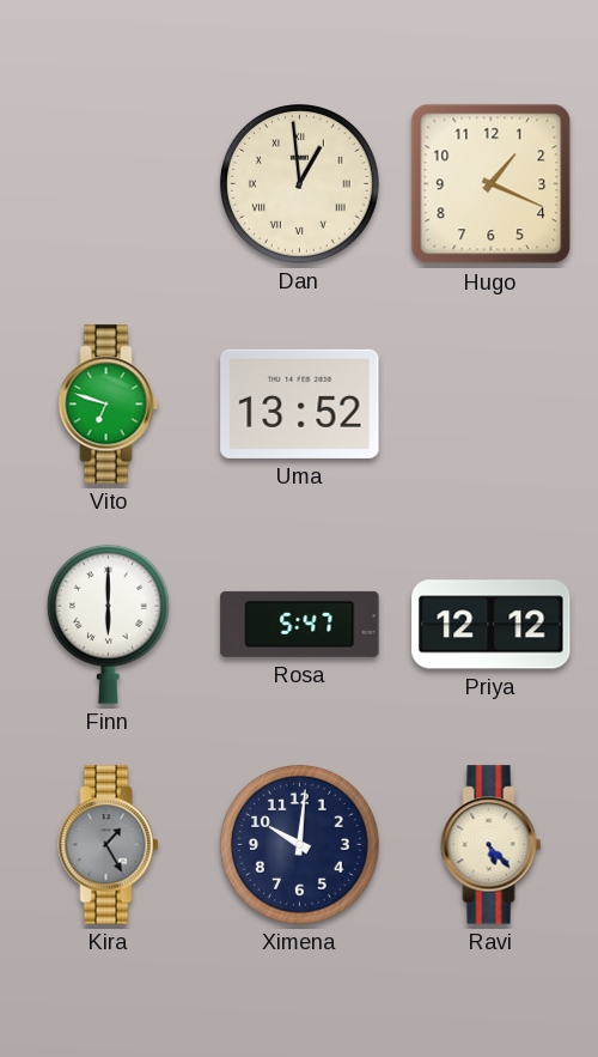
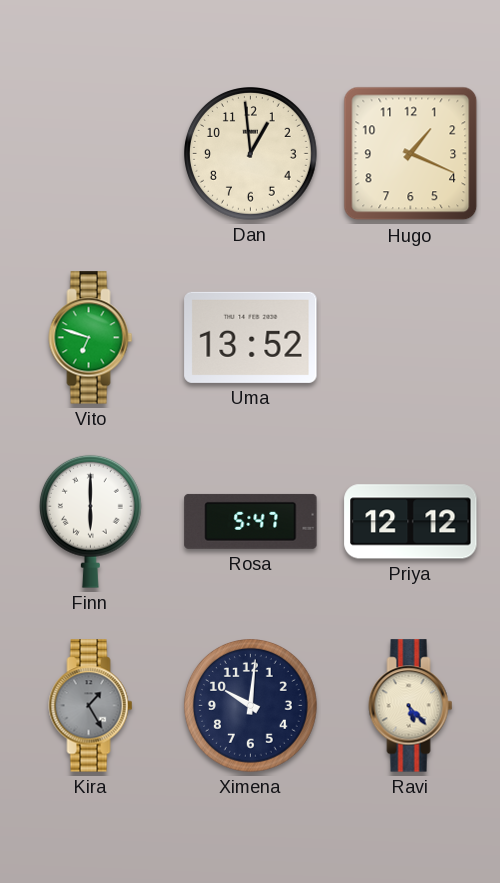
Dan numerals: Roman -> Arabic
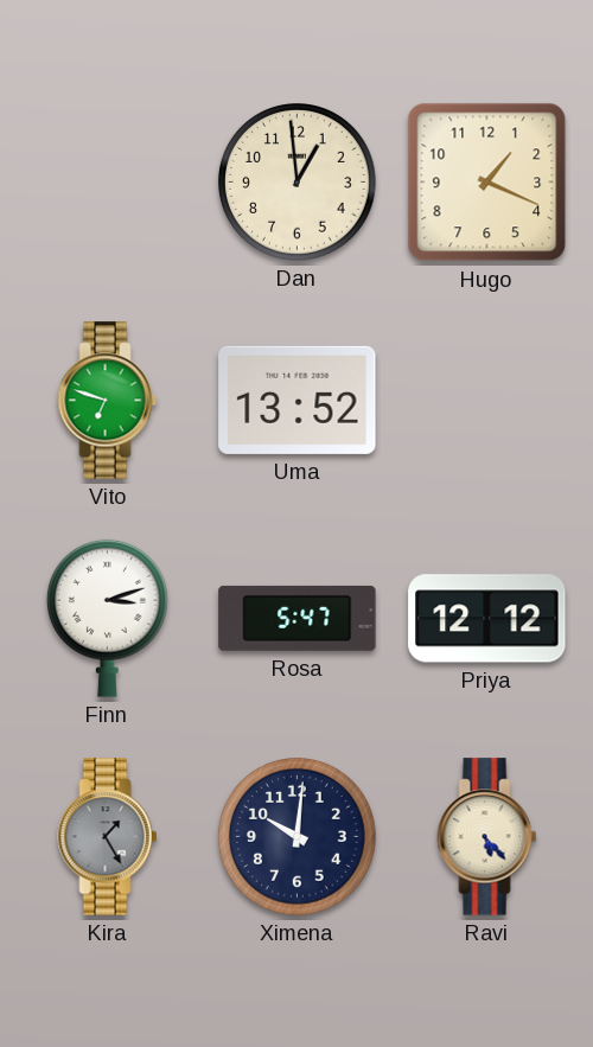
Finn: 6:00 -> 3:12
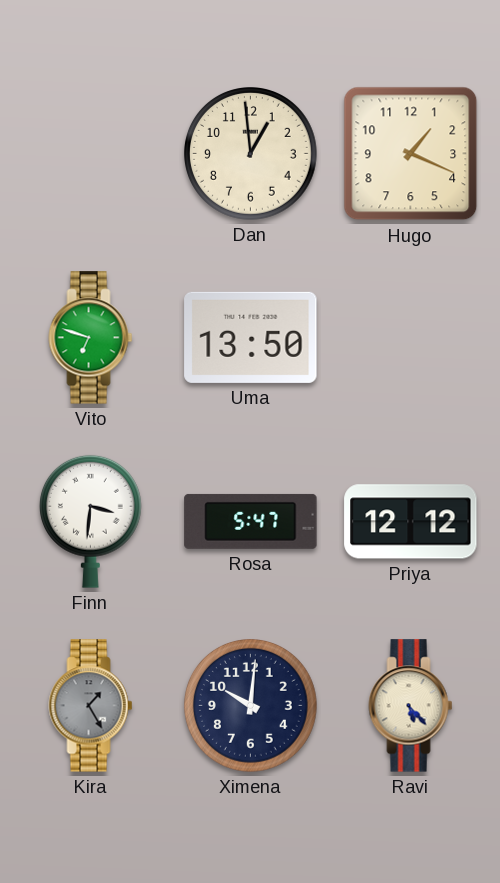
Uma: 13:52 -> 13:50
Finn: 3:12 -> 3:31
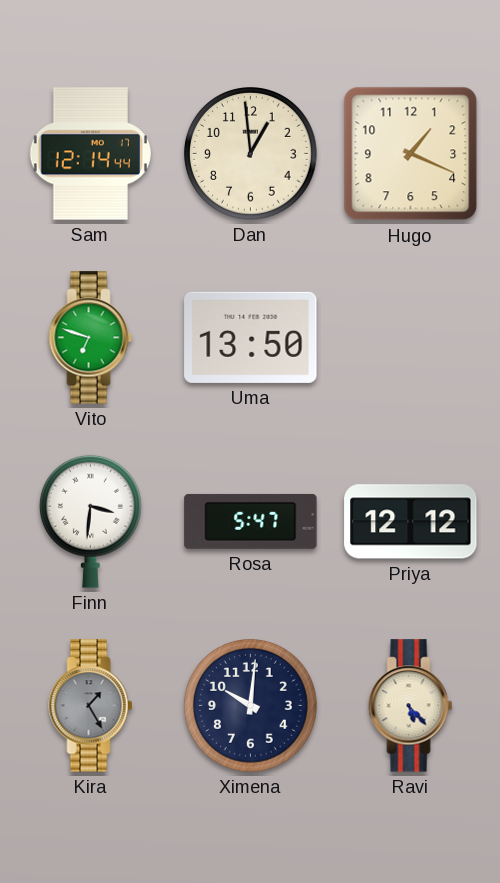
Sam: none -> 12:14
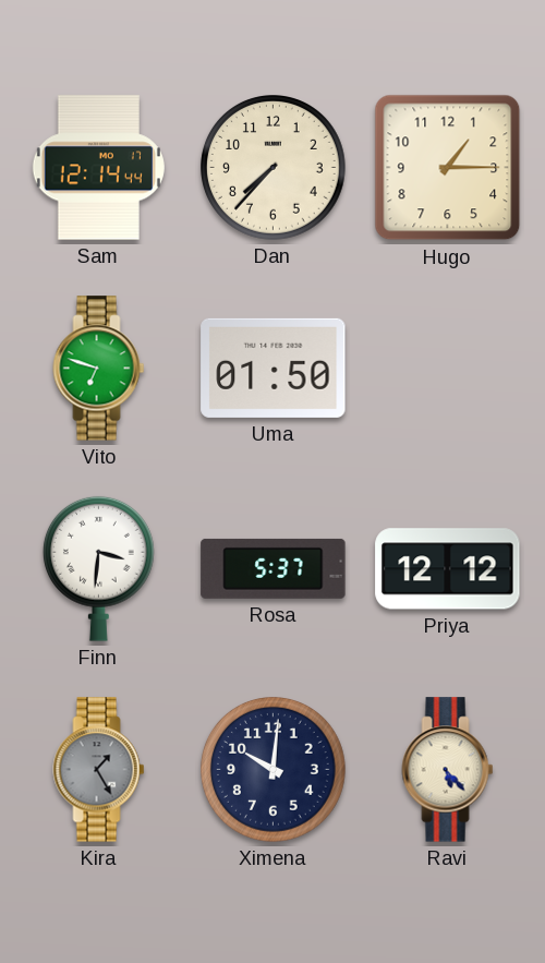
Dan: 12:59 -> 7:37
Hugo: 1:19 -> 1:15
Uma: 13:50 -> 01:50
Rosa: 5:47 -> 5:37
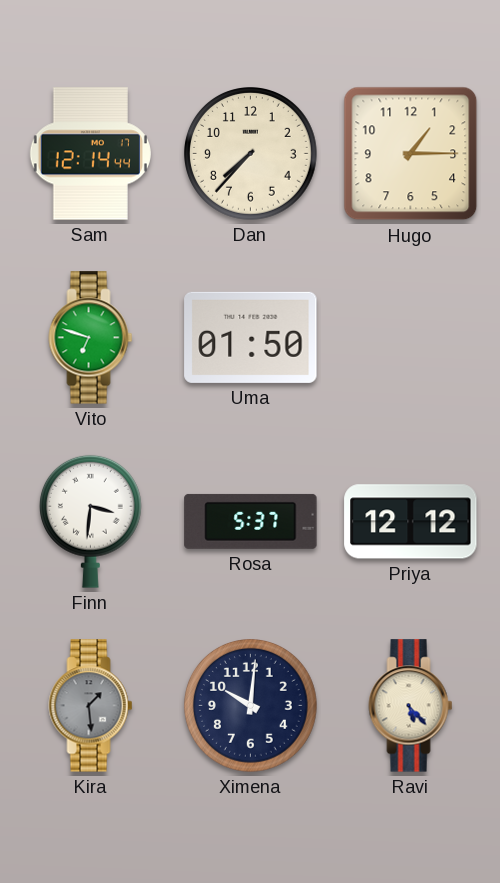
Kira: 1:25 -> 1:29
